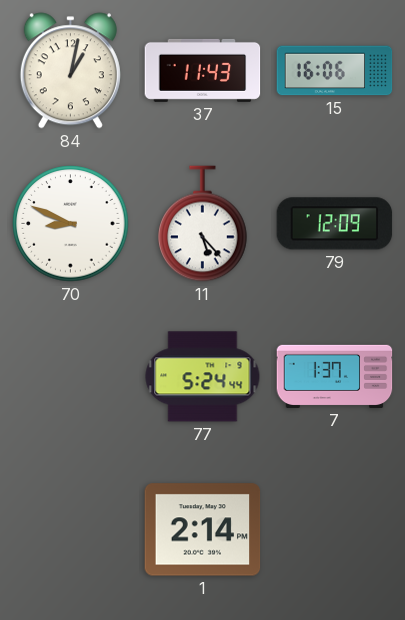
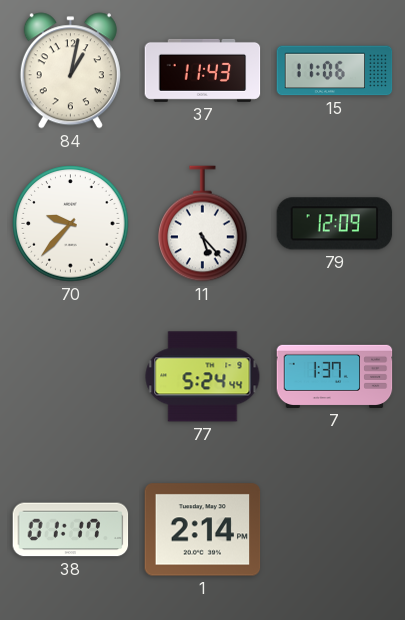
15: 16:06 -> 11:06
70: 8:49 -> 9:37
38: none -> 01:17
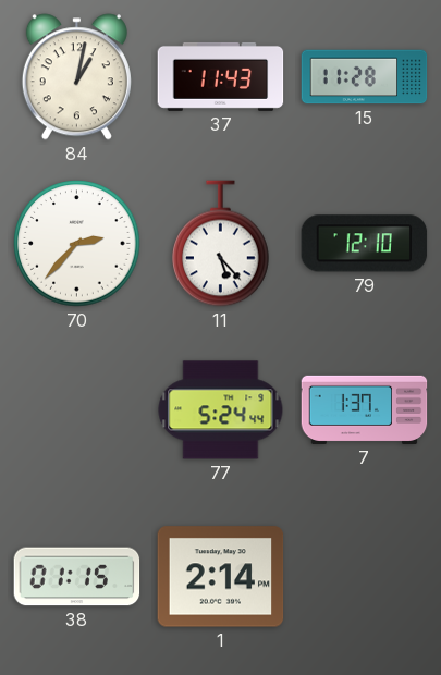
15: 11:06 -> 11:28
70: 9:37 -> 2:37
79: 12:09 -> 12:10
38: 01:17 -> 01:15
